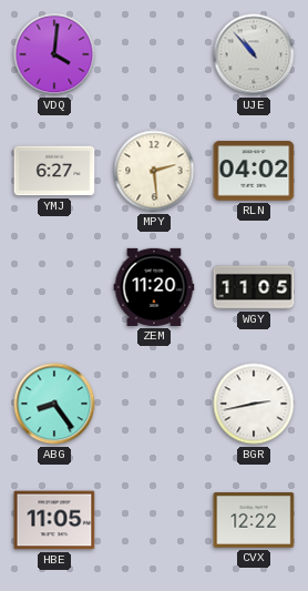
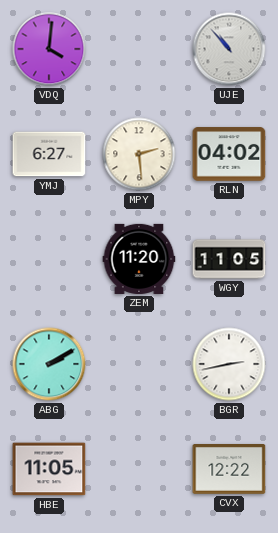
ABG: 8:24 -> 2:10
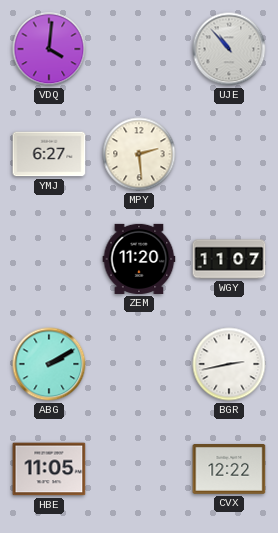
RLN: 04:02 -> none
WGY: 11:05 -> 11:07
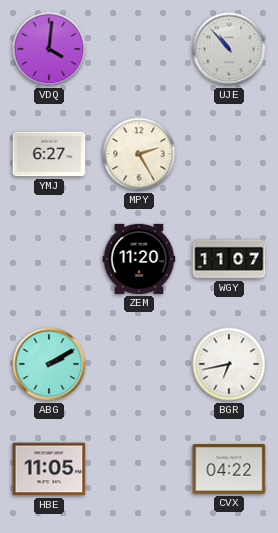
MPY: 2:29 -> 2:25
BGR: 2:43 -> 6:43
CVX: 12:22 -> 04:22
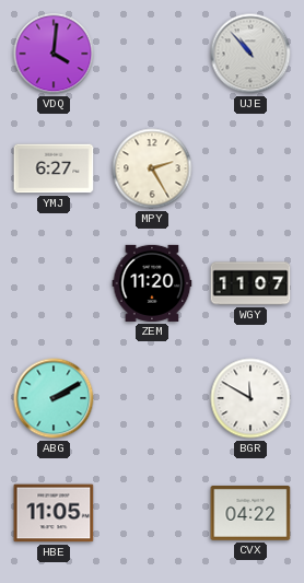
BGR: 6:43 -> 11:50
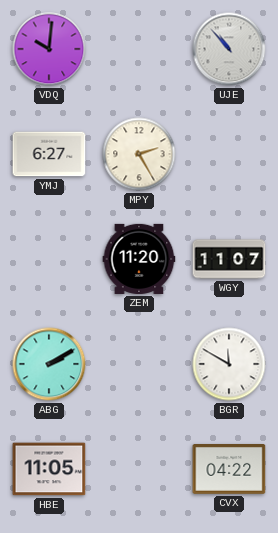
VDQ: 4:01 -> 10:01
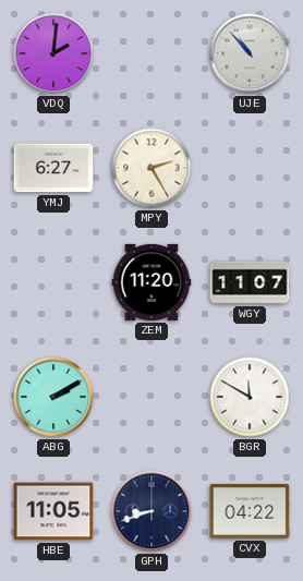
VDQ: 10:01 -> 2:01
GPH: none -> 8:42
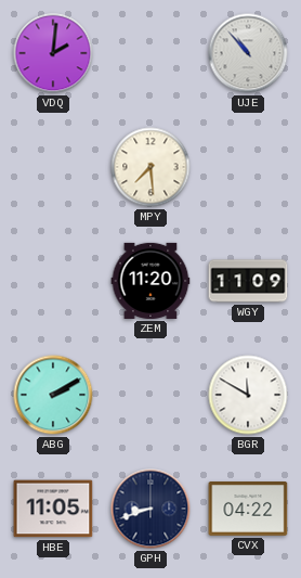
YMJ: 6:27 -> none
MPY: 2:25 -> 7:29
WGY: 11:07 -> 11:09
